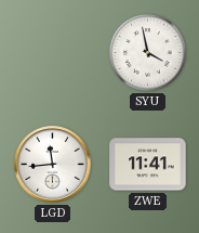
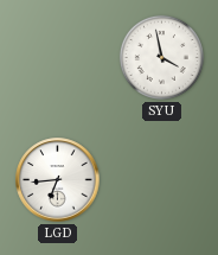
LGD: 11:44 -> 6:44
ZWE: 11:41 -> none
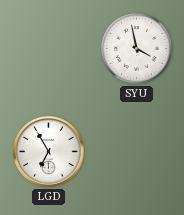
LGD: 6:44 -> 6:55
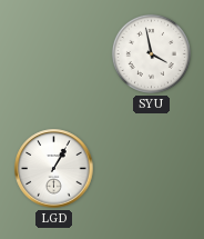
LGD: 6:55 -> 1:05
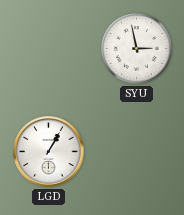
SYU: 3:58 -> 2:58
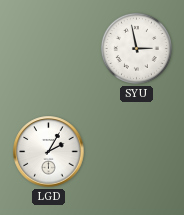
LGD: 1:05 -> 2:05
